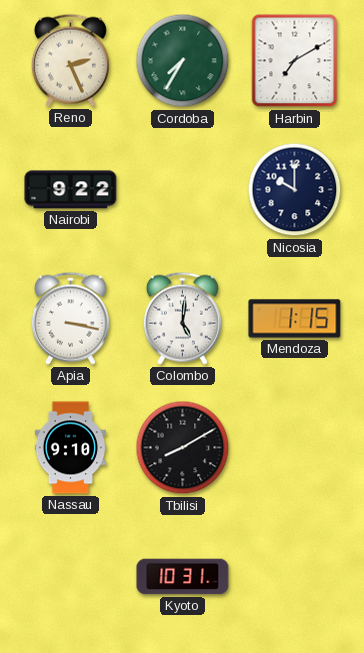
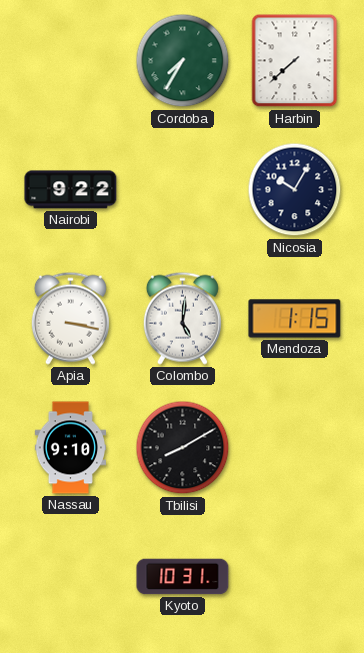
Reno: 2:26 -> none
Harbin: 7:10 -> 7:38
Nicosia: 10:00 -> 10:05
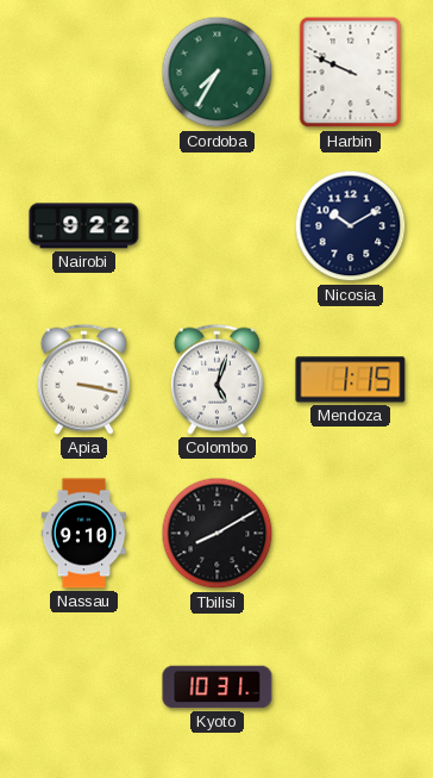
Harbin: 7:38 -> 9:49
Nicosia: 10:05 -> 10:10
Colombo: 5:01 -> 5:03
